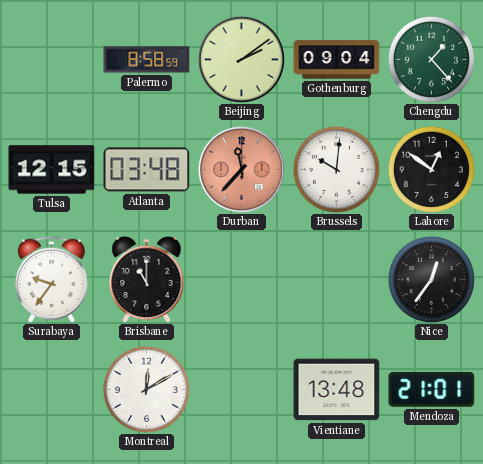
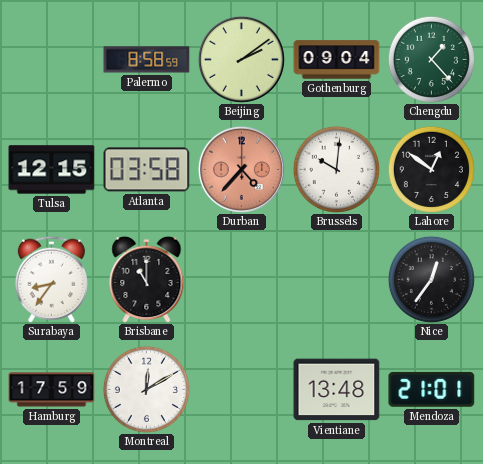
Atlanta: 03:48 -> 03:58
Durban: 11:37 -> 4:37
Surabaya: 9:36 -> 8:36
Hamburg: none -> 17:59
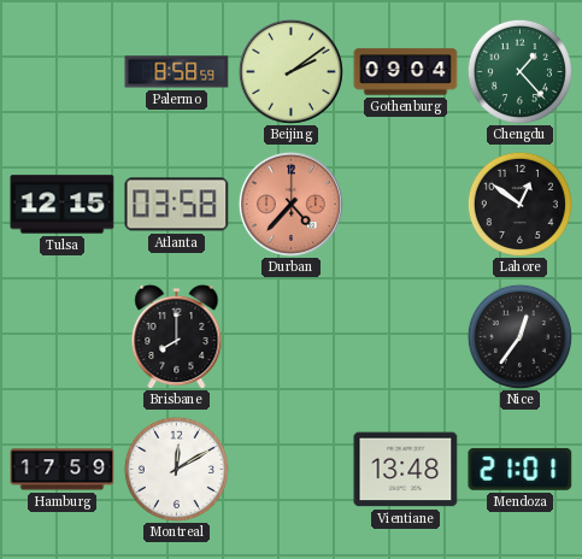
Brussels: 10:01 -> none
Surabaya: 8:36 -> none
Brisbane: 11:00 -> 8:00
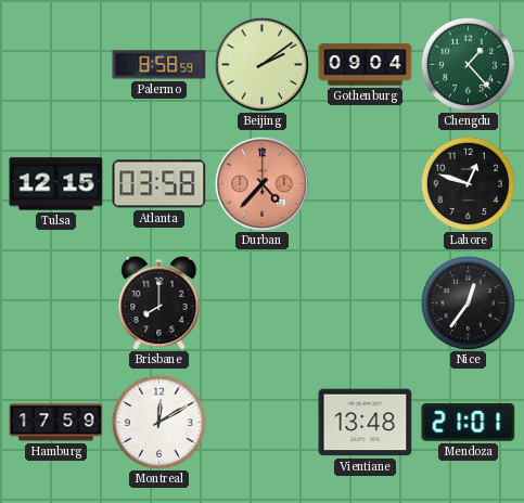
Lahore: 12:51 -> 12:48
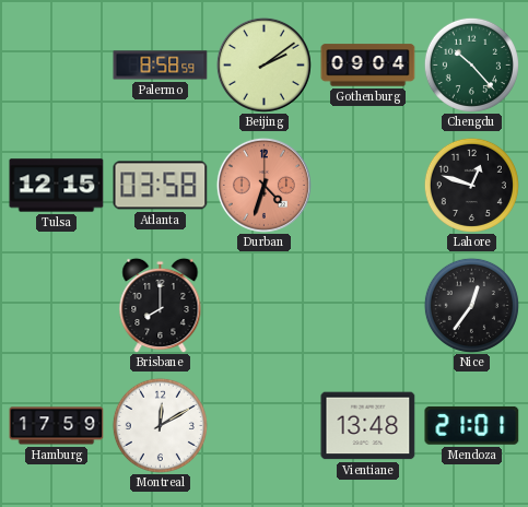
Chengdu: 1:23 -> 10:23
Durban: 4:37 -> 4:33
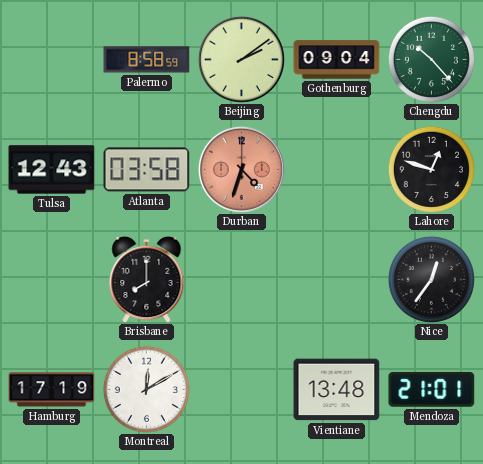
Tulsa: 12:15 -> 12:43
Hamburg: 17:59 -> 17:19
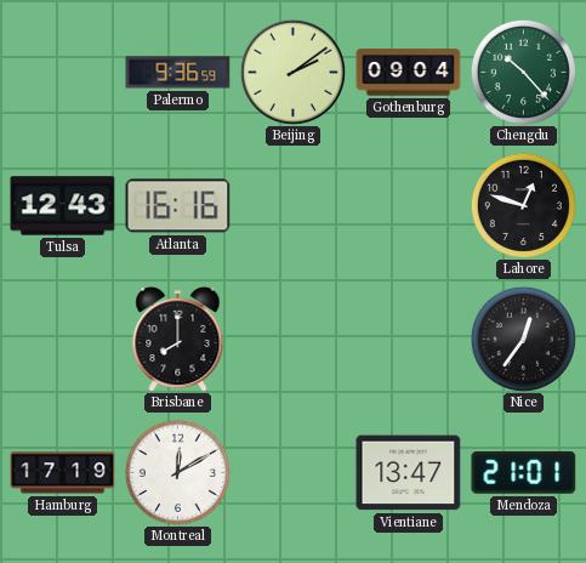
Palermo: 8:58 -> 9:36
Atlanta: 03:58 -> 16:16
Durban: 4:33 -> none
Vientiane: 13:48 -> 13:47
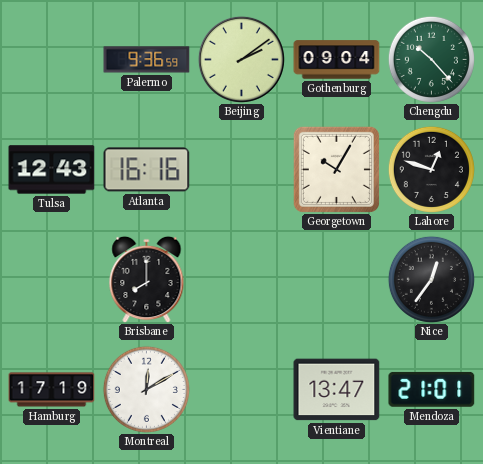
Georgetown: none -> 10:05
